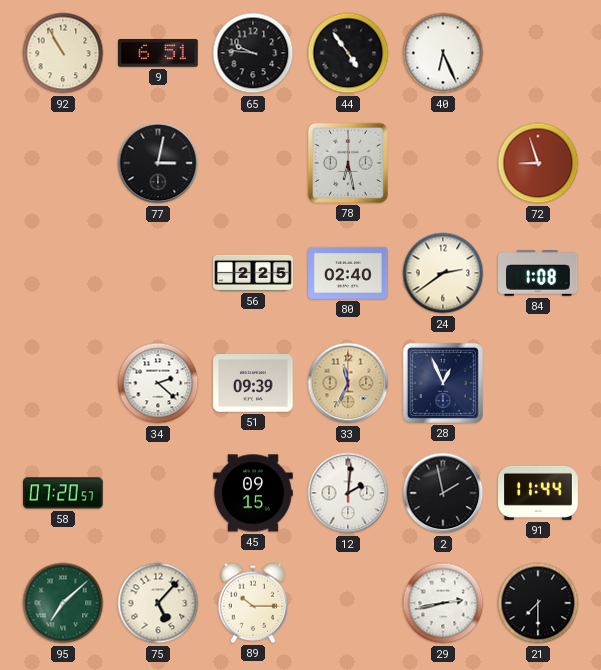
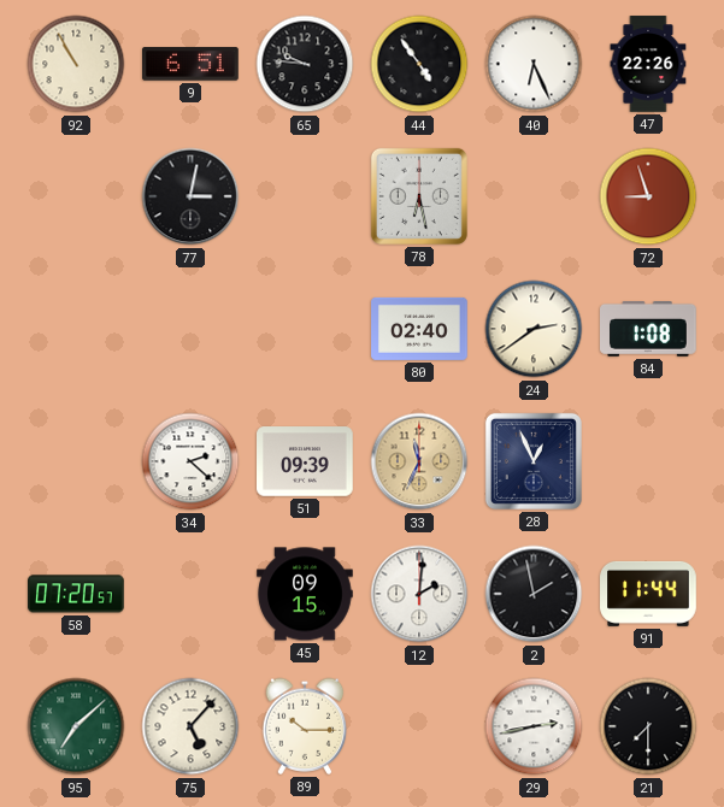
47: none -> 22:26
56: 2:25 -> none
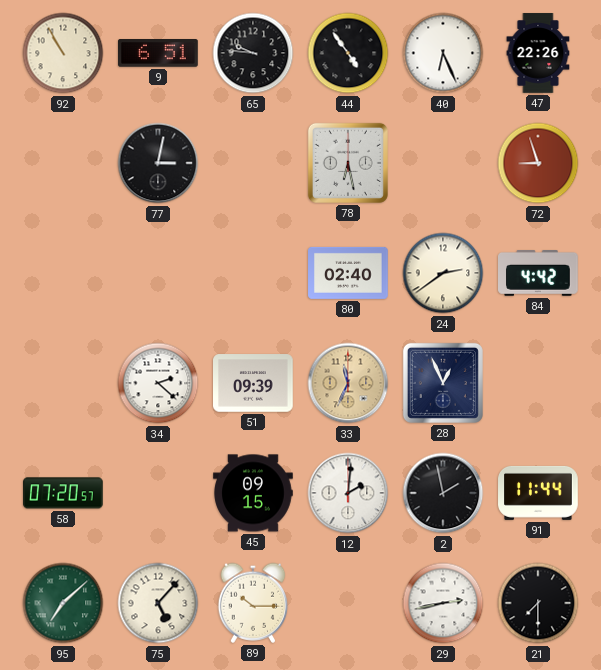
84: 1:08 -> 4:42
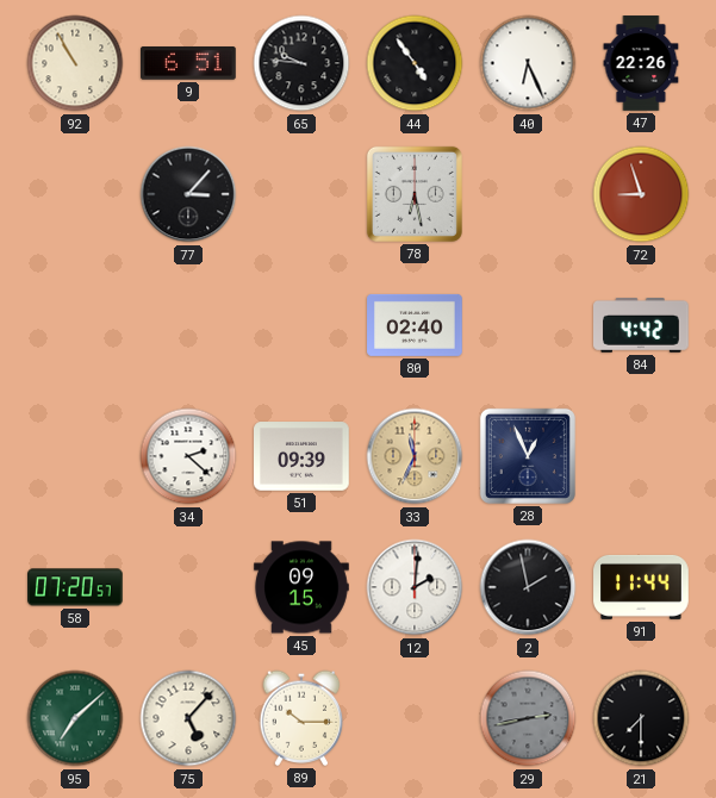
77: 3:02 -> 3:07
24: 2:39 -> none
29 dial: white -> grey
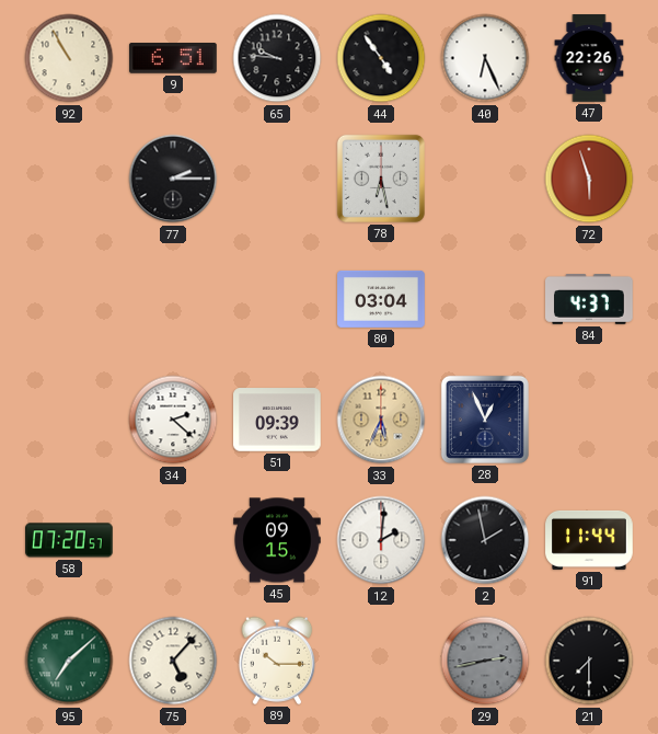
77: 3:07 -> 2:15
72: 8:57 -> 5:57
80: 02:40 -> 03:04
84: 4:42 -> 4:37
33: 11:34 -> 5:34
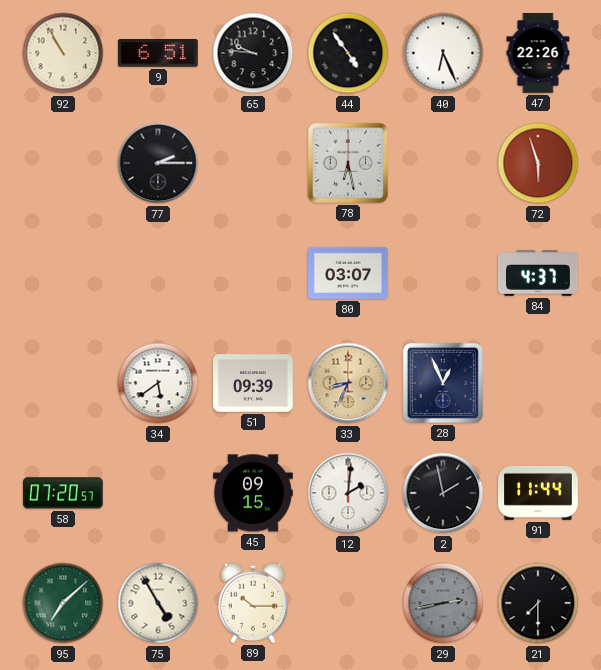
80: 03:04 -> 03:07
34: 2:22 -> 5:39
33: 5:34 -> 8:34
75: 5:07 -> 4:55
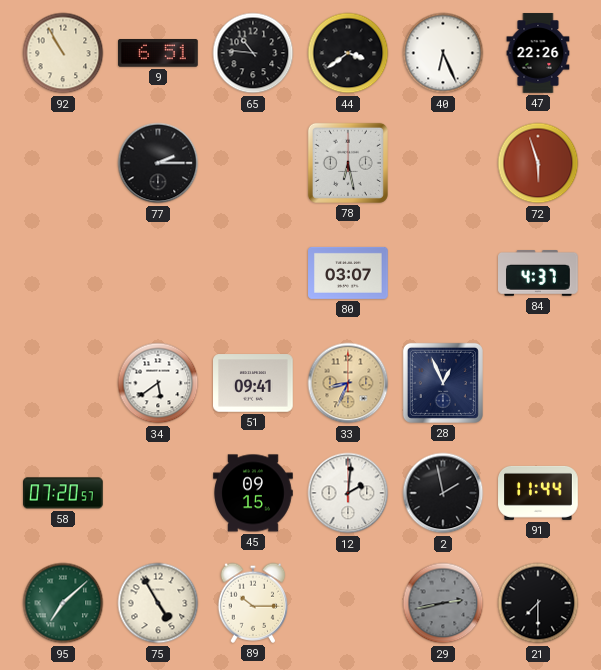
65: 9:46 -> 10:46
44: 4:54 -> 3:39
51: 09:39 -> 09:41
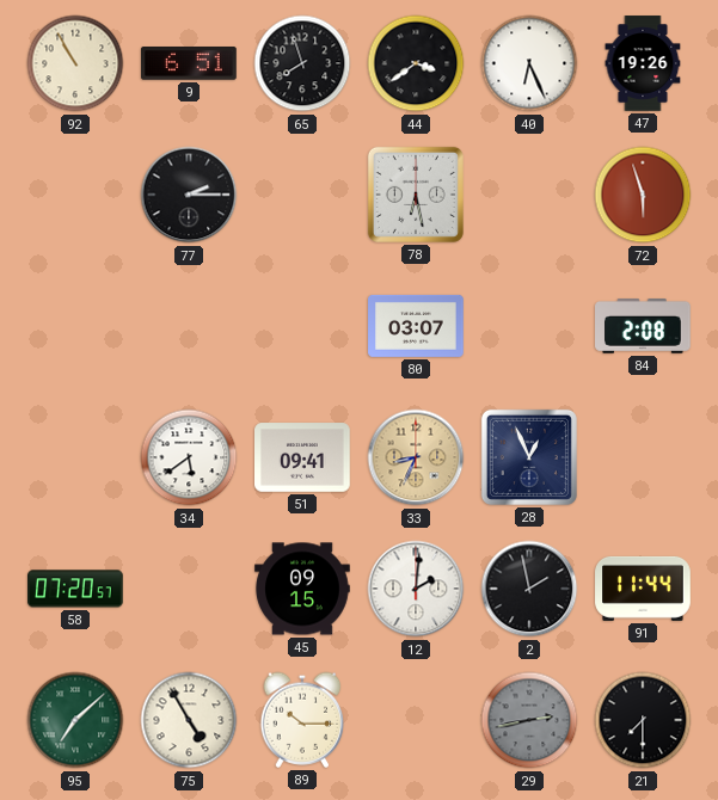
65: 10:46 -> 7:57
47: 22:26 -> 19:26
84: 4:37 -> 2:08
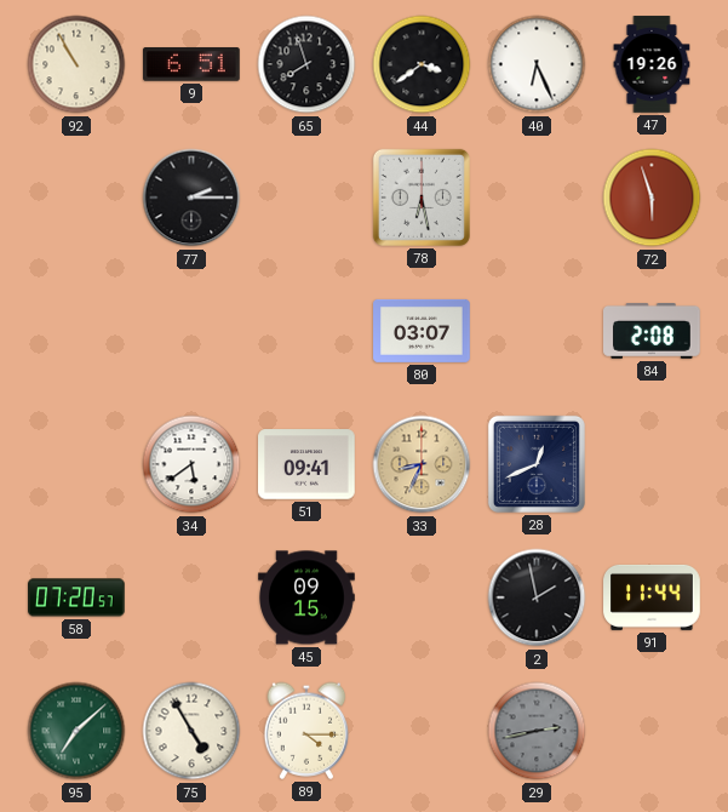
28: 12:56 -> 12:41
12: 2:01 -> none
89: 10:15 -> 4:15
21: 7:30 -> none
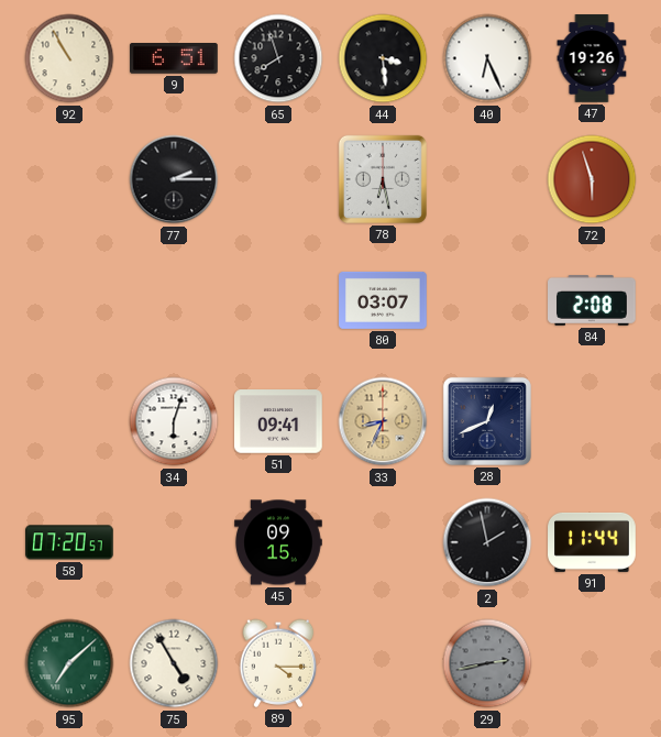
44: 3:39 -> 3:29
34: 5:39 -> 6:03
